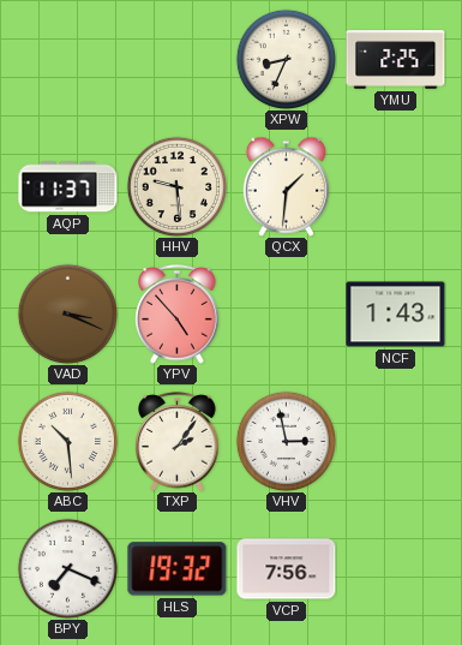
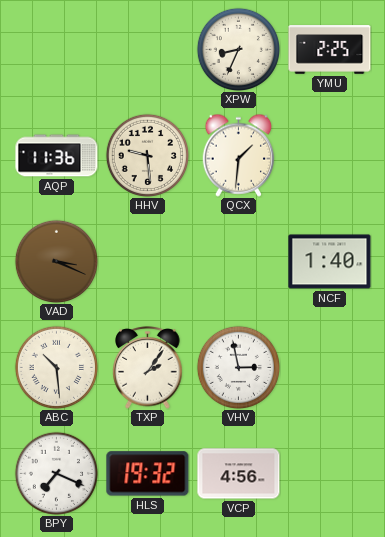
AQP: 11:37 -> 11:36
YPV: 4:53 -> none
NCF: 1:43 -> 1:40
VCP: 7:56 -> 4:56
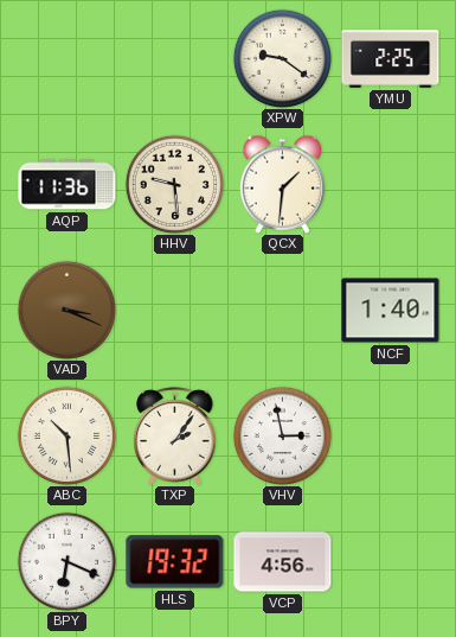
XPW: 8:34 -> 9:21
BPY: 7:19 -> 6:19
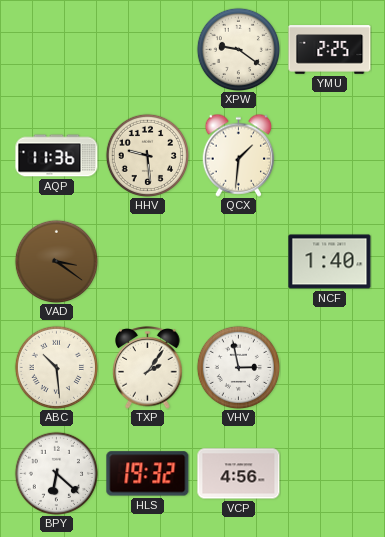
VAD: 3:19 -> 3:21
BPY: 6:19 -> 6:22
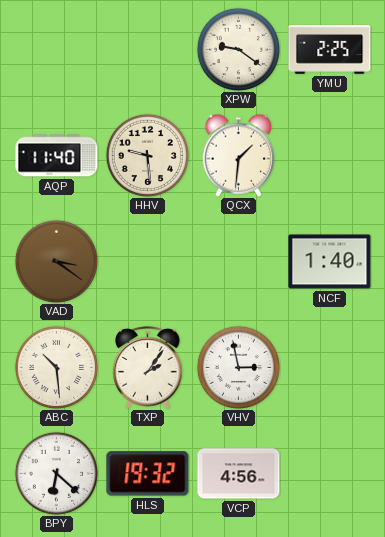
AQP: 11:36 -> 11:40
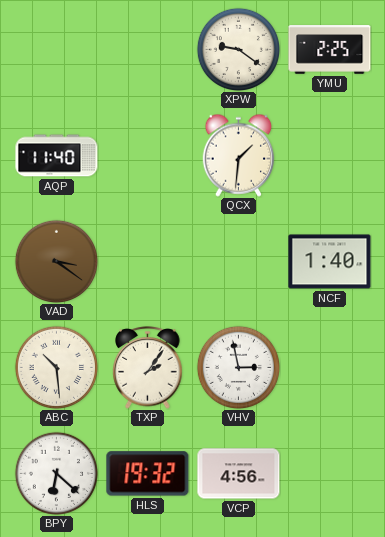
HHV: 9:29 -> none
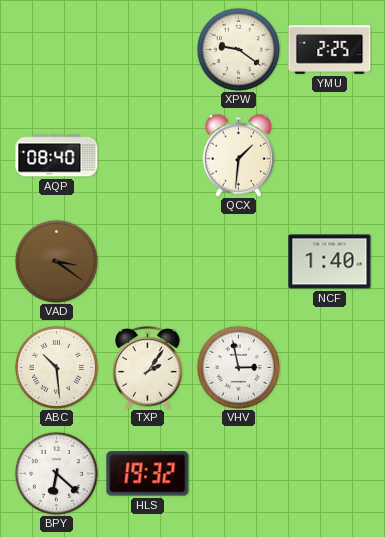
AQP: 11:40 -> 08:40
VCP: 4:56 -> none
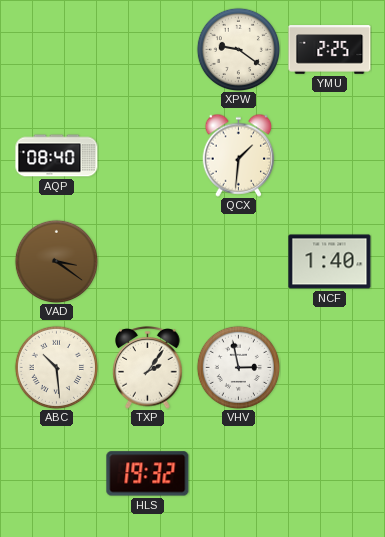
BPY: 6:22 -> none
